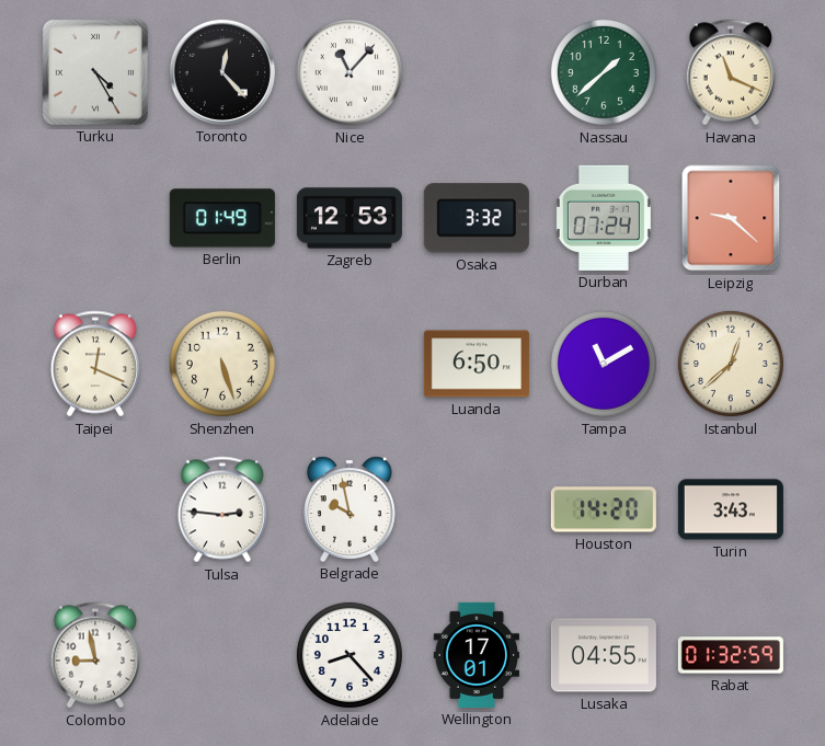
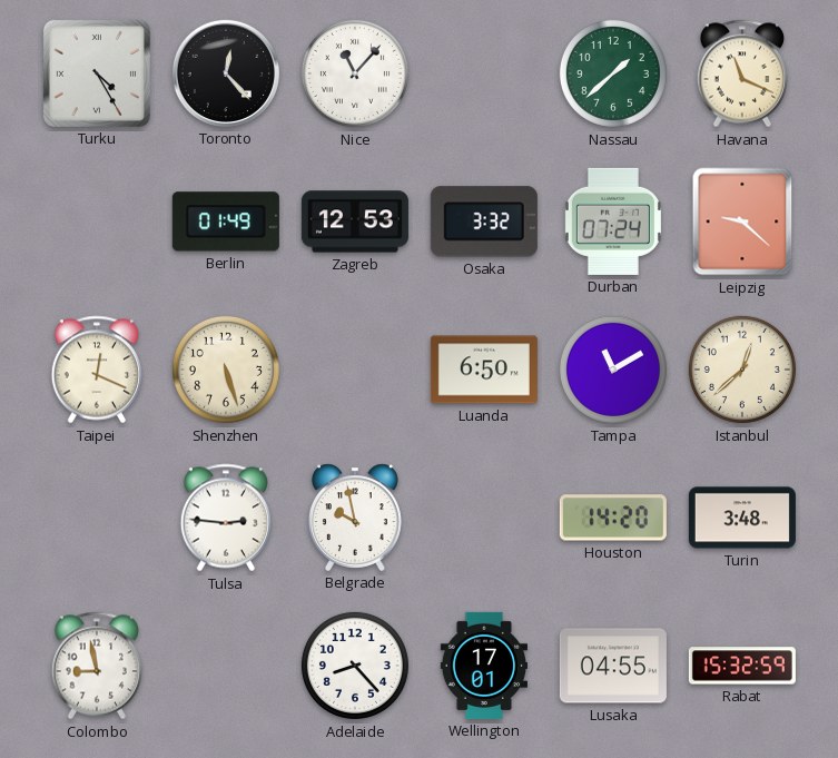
Turin: 3:43 -> 3:48
Rabat: 01:32 -> 15:32
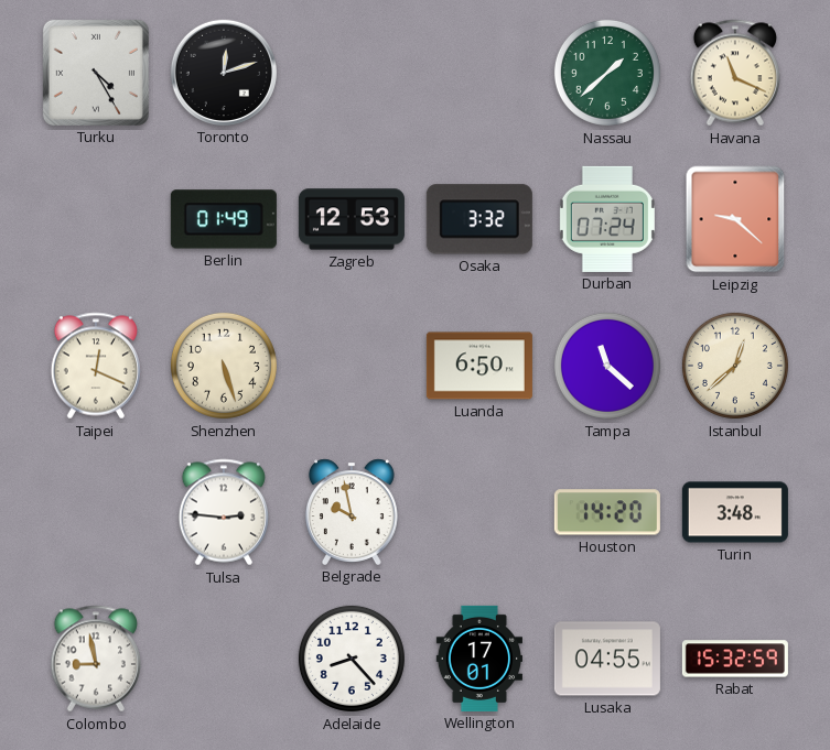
Toronto: 12:23 -> 12:12
Nice: 11:07 -> none
Tampa: 11:10 -> 11:22
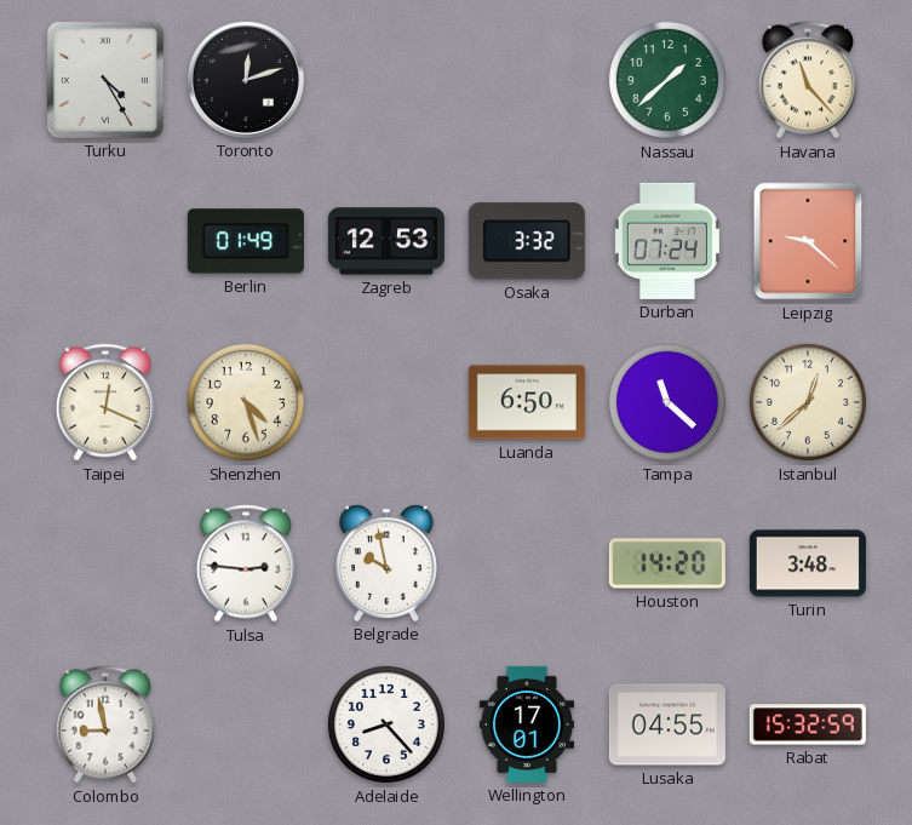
Havana: 11:19 -> 11:23
Shenzhen: 5:27 -> 4:27
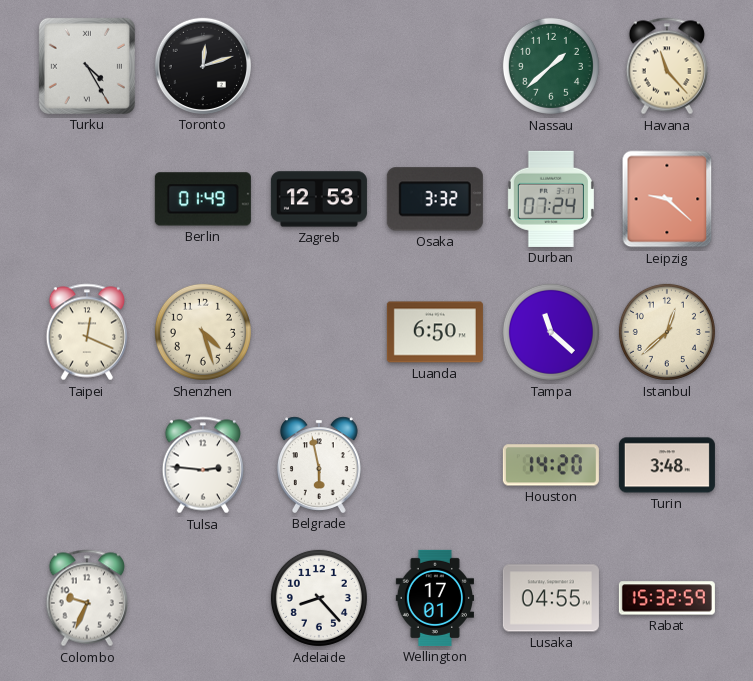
Belgrade: 9:58 -> 5:58
Colombo: 8:58 -> 9:34
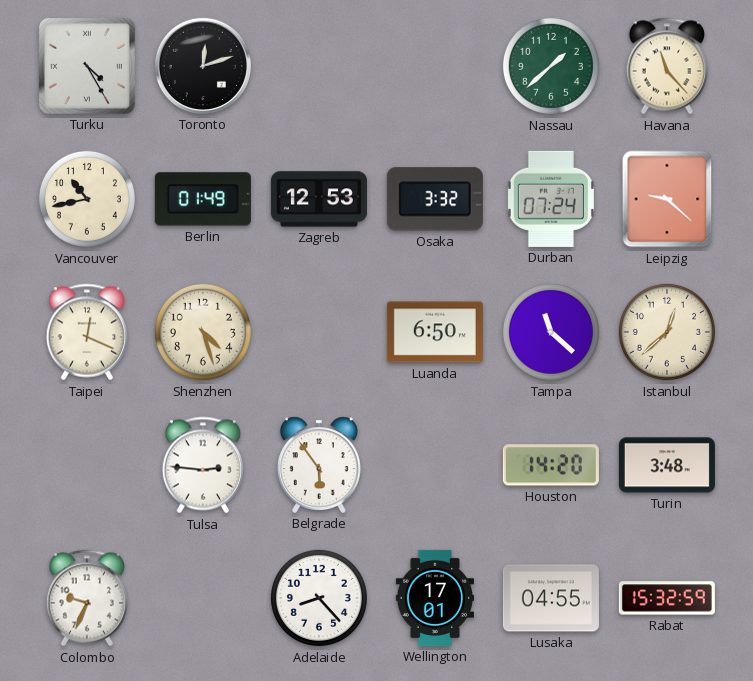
Vancouver: none -> 10:43
Belgrade: 5:58 -> 5:54
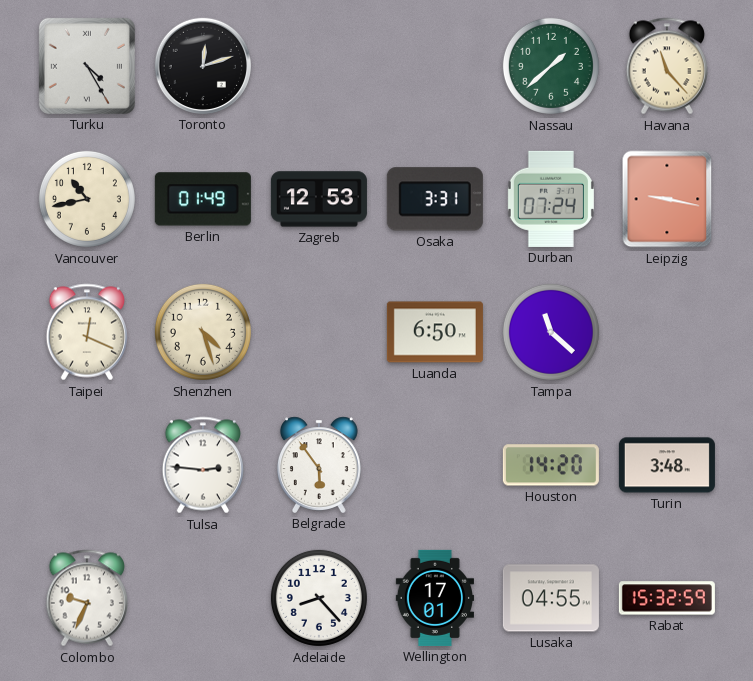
Osaka: 3:32 -> 3:31
Leipzig: 9:22 -> 9:17
Istanbul: 12:38 -> none
